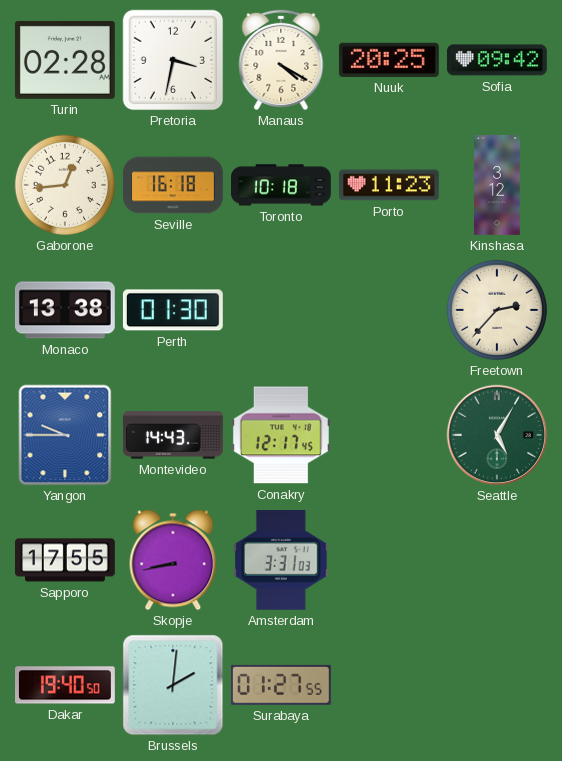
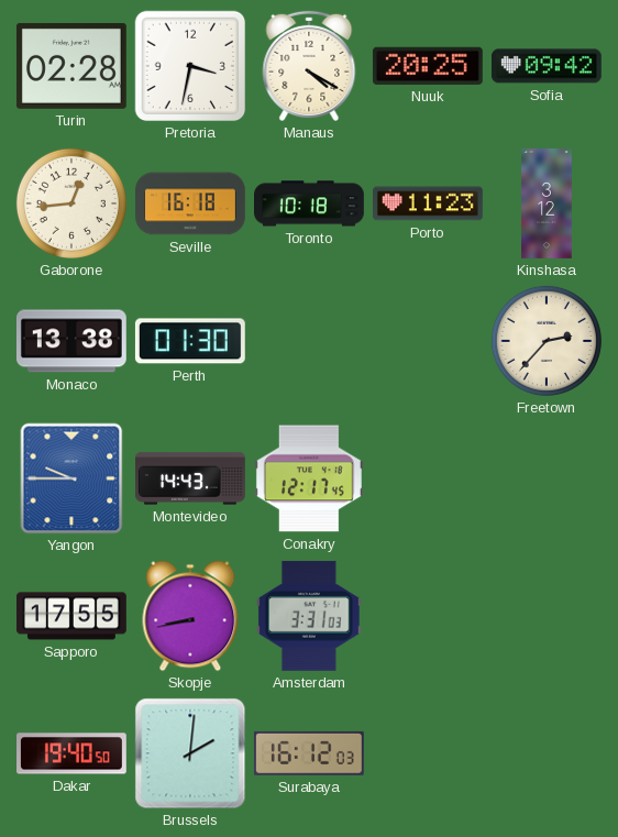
Seattle: 5:05 -> none
Surabaya: 01:27 -> 16:12
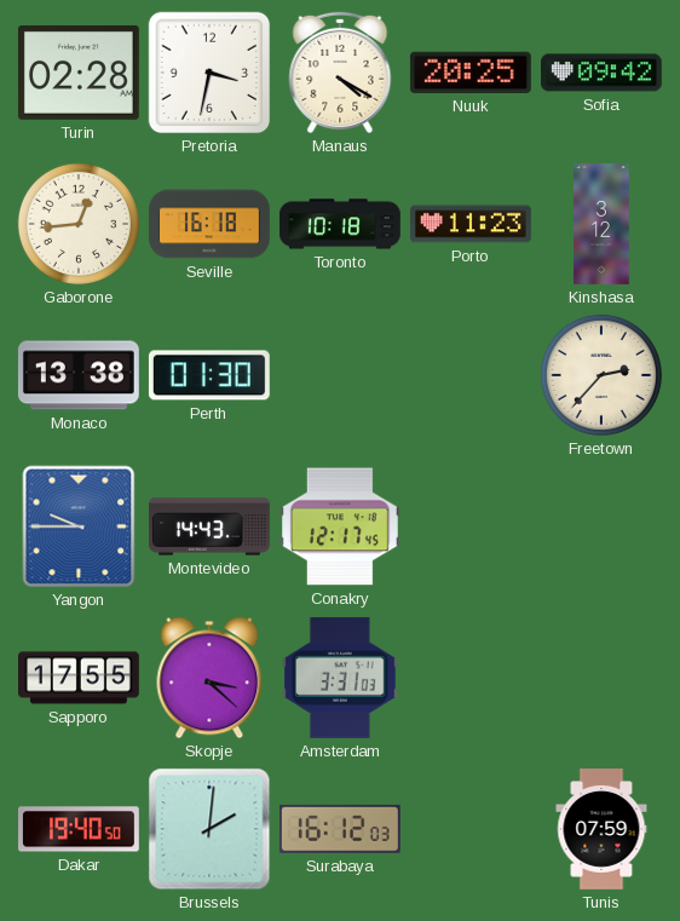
Skopje: 8:43 -> 3:22
Tunis: none -> 07:59
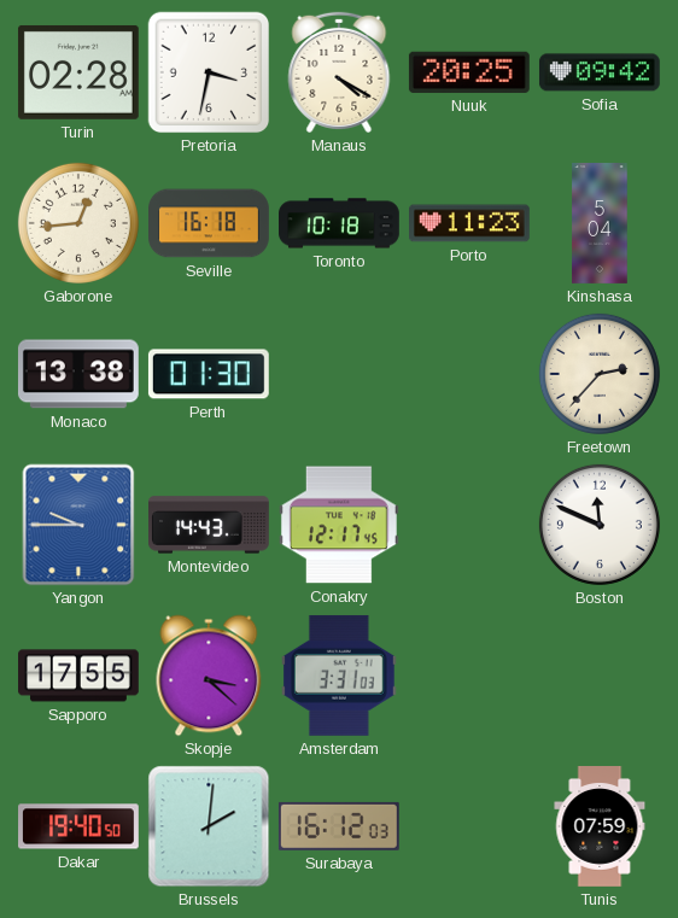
Kinshasa: 3:12 -> 5:04
Boston: none -> 11:49
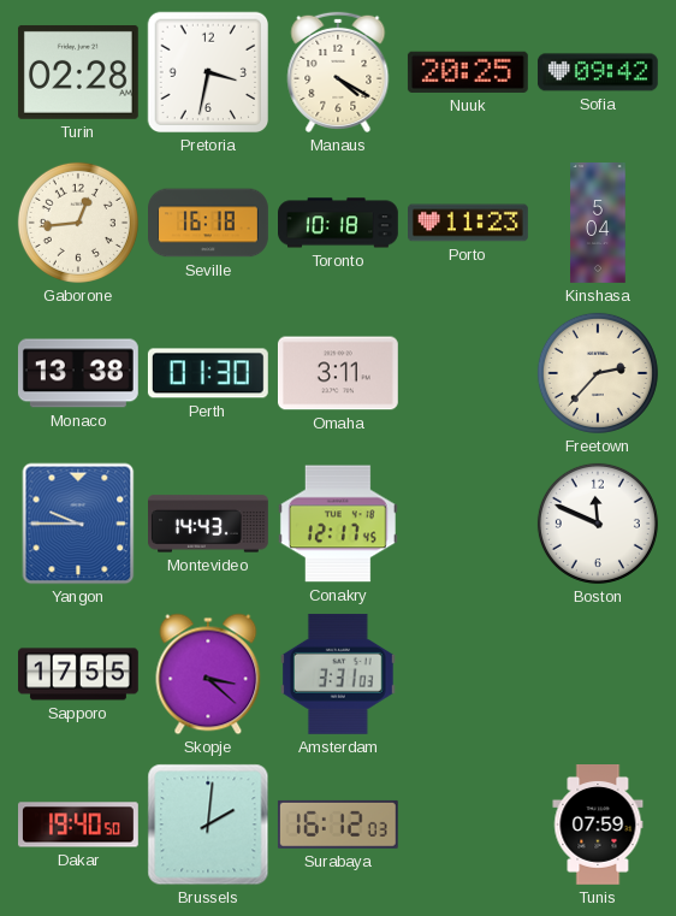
Omaha: none -> 3:11
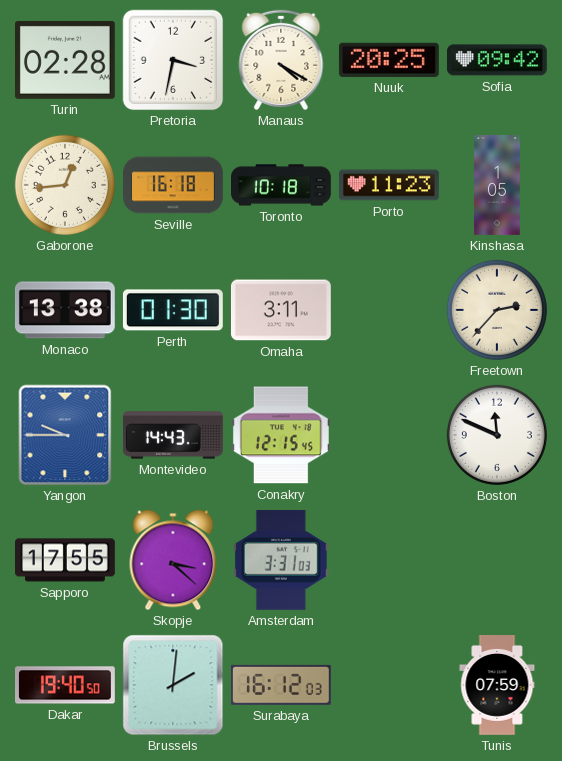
Kinshasa: 5:04 -> 1:05
Conakry: 12:17 -> 12:15
